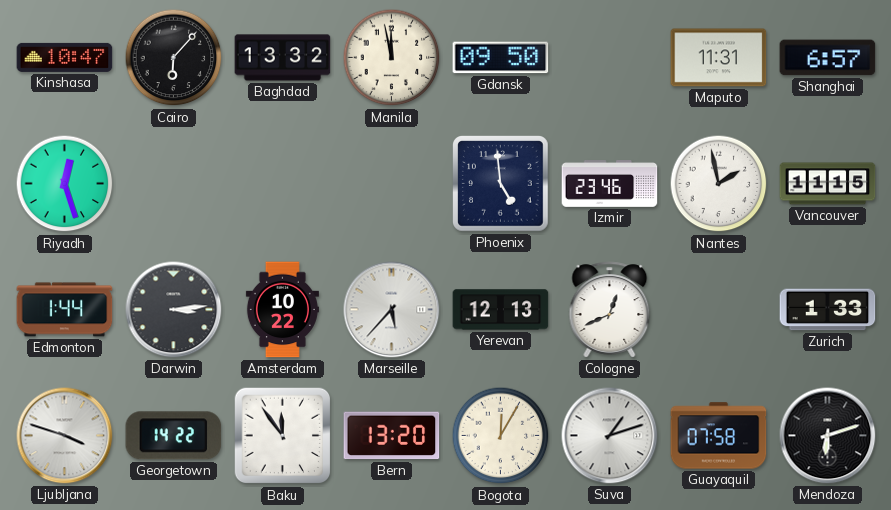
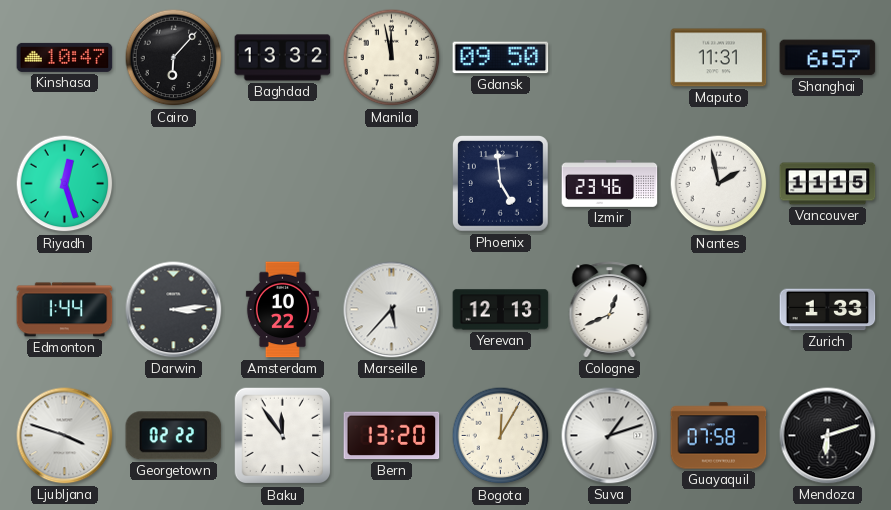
Georgetown: 14:22 -> 02:22
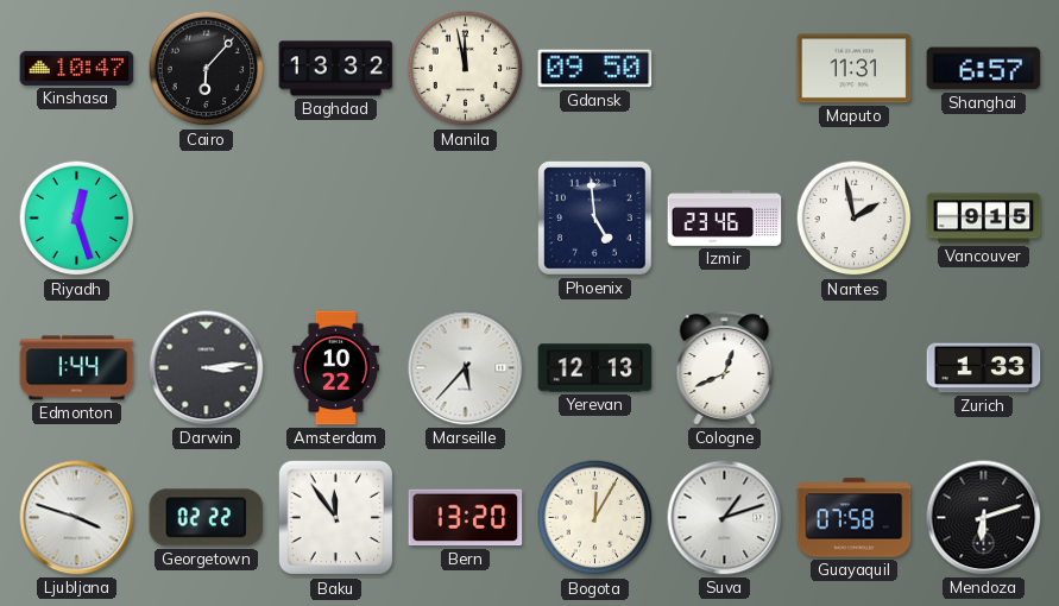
Vancouver: 11:15 -> 9:15
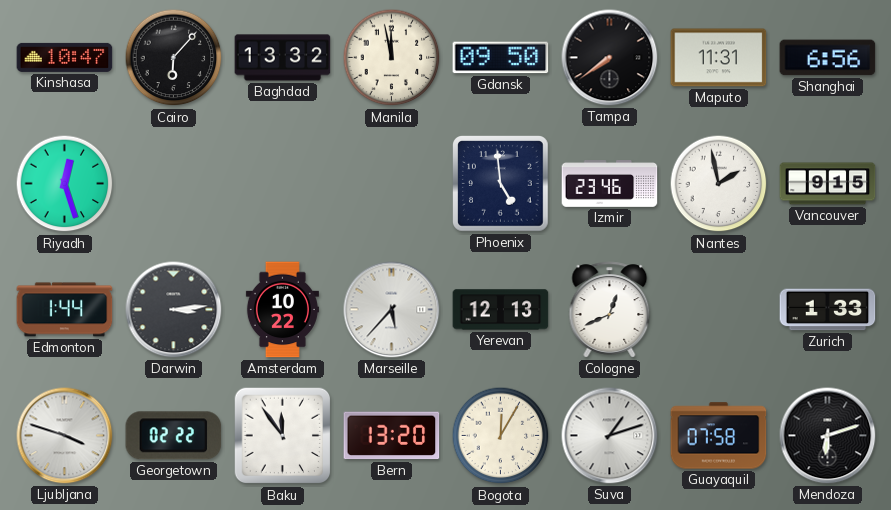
Tampa: none -> 7:39
Shanghai: 6:57 -> 6:56
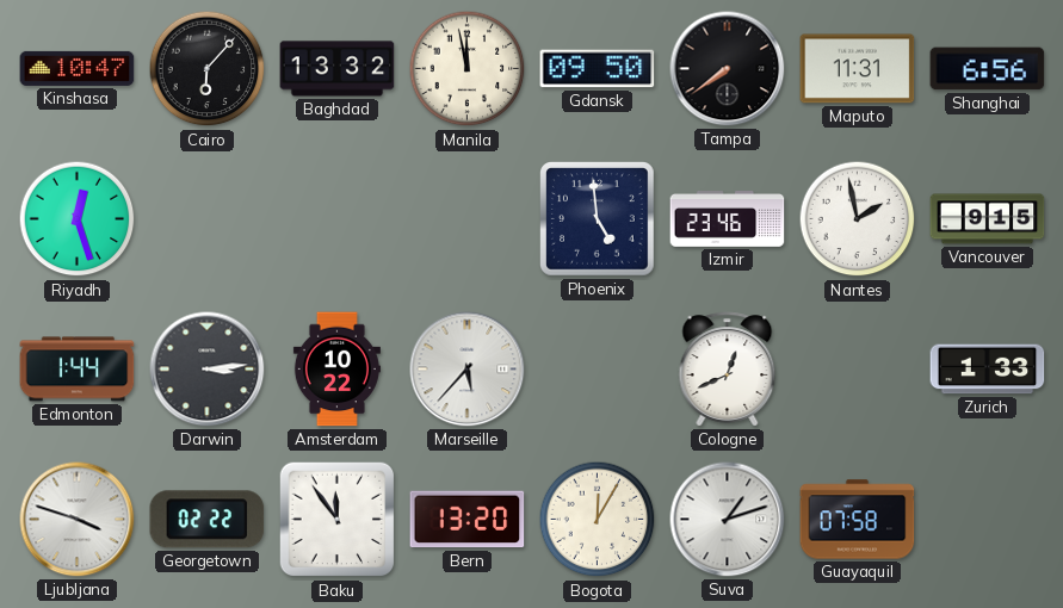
Yerevan: 12:13 -> none
Mendoza: 6:12 -> none
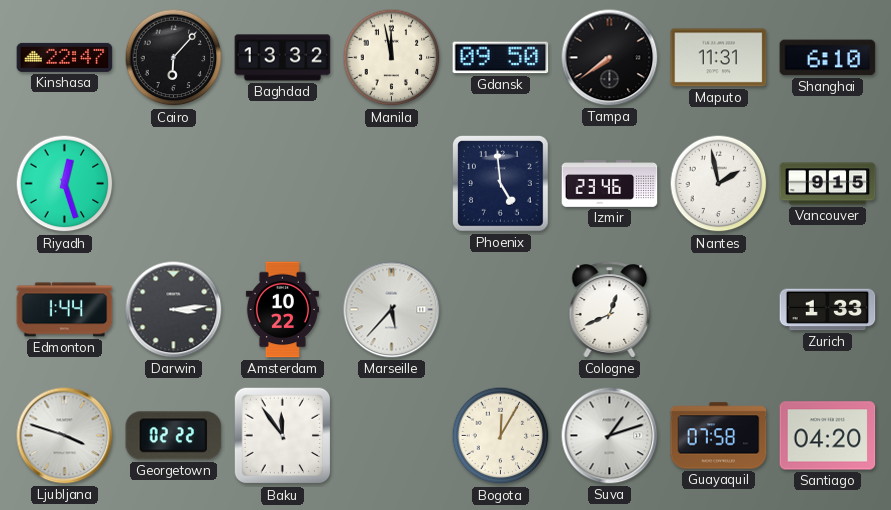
Kinshasa: 10:47 -> 22:47
Shanghai: 6:56 -> 6:10
Bern: 13:20 -> none
Santiago: none -> 04:20
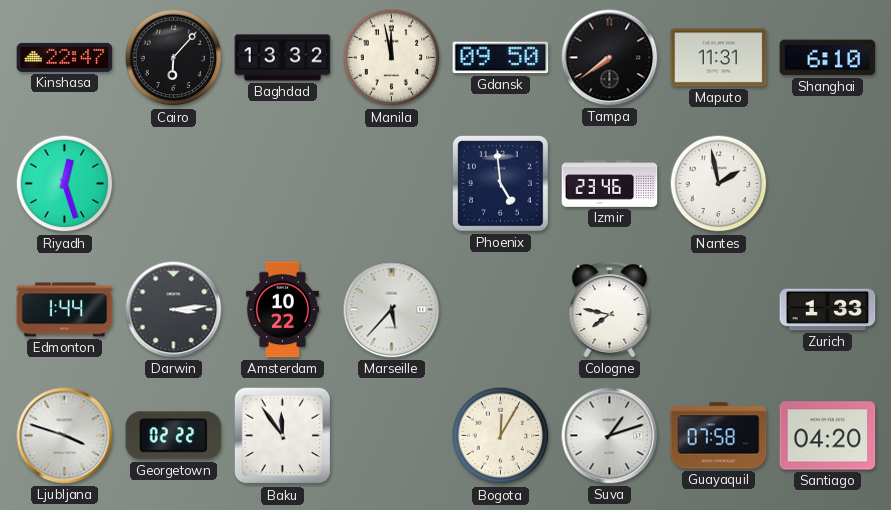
Vancouver: 9:15 -> none
Cologne: 12:41 -> 7:47
